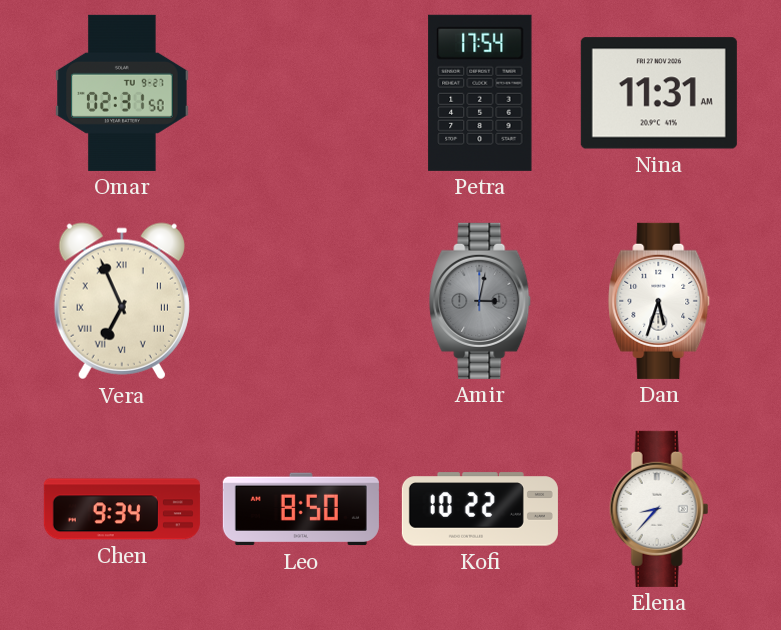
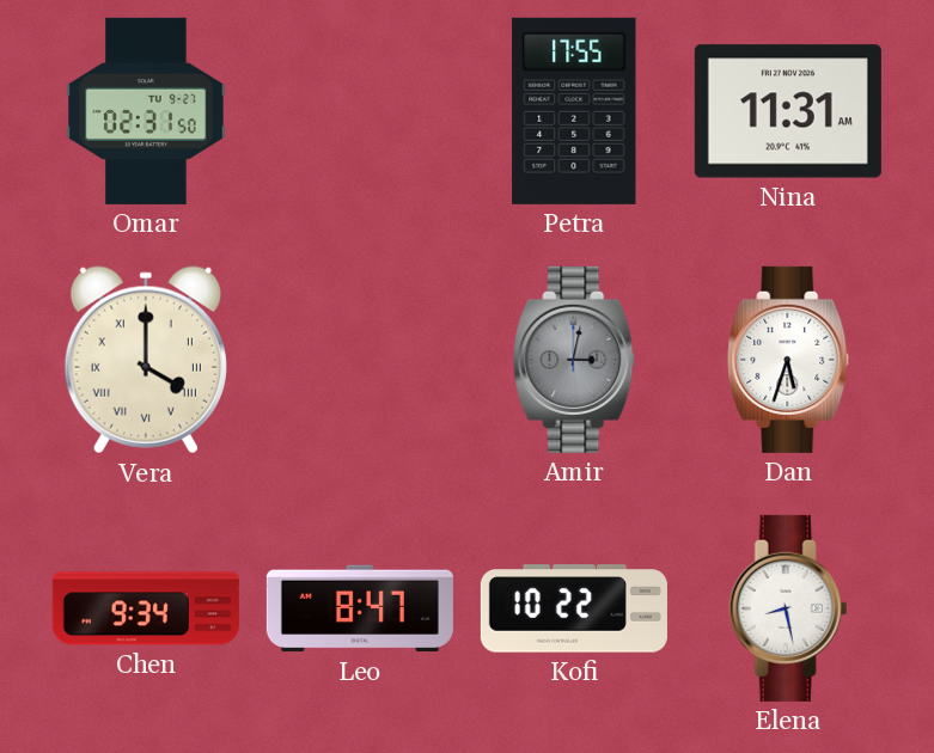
Petra: 17:54 -> 17:55
Vera: 6:56 -> 4:00
Leo: 8:50 -> 8:47
Elena: 8:37 -> 8:28
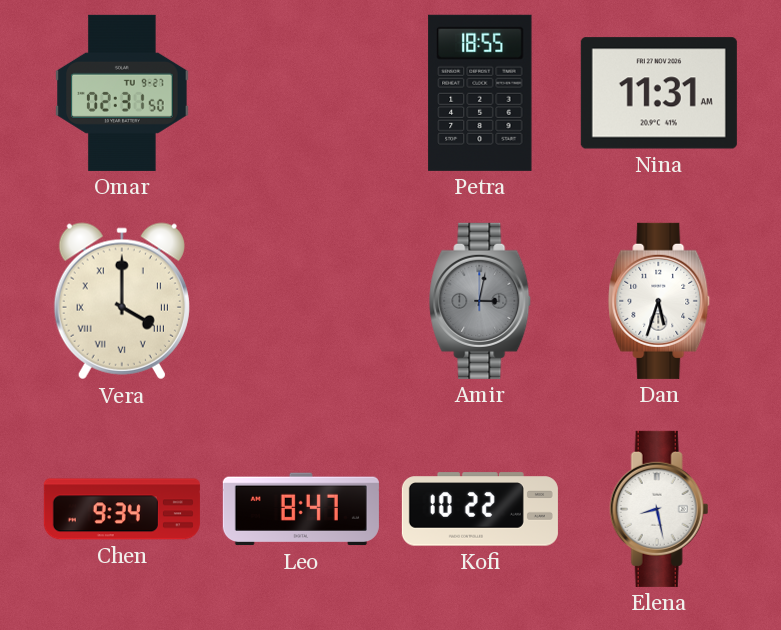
Petra: 17:55 -> 18:55
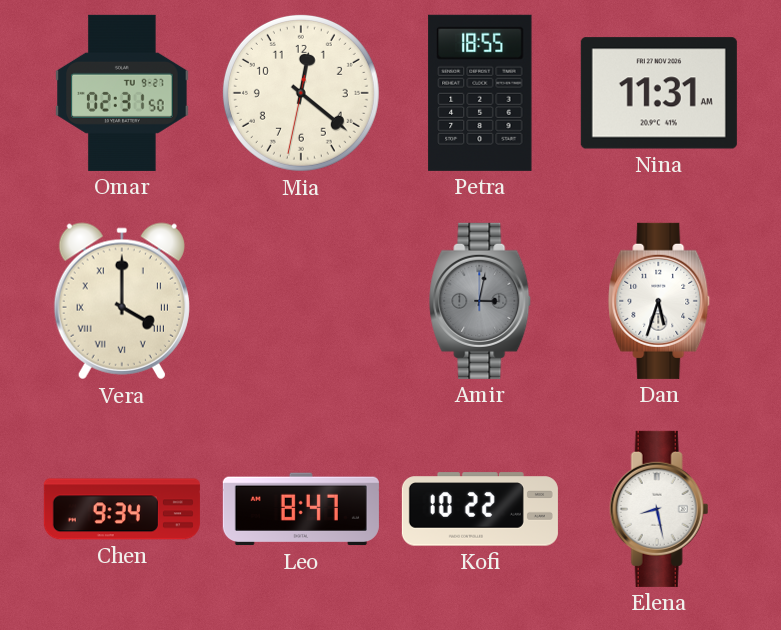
Mia: none -> 12:21
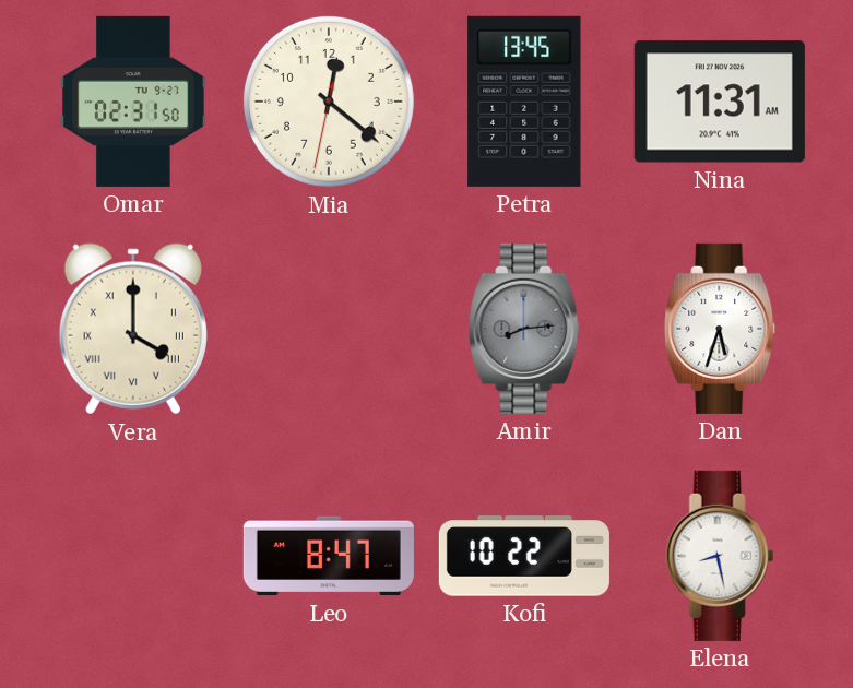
Petra: 18:55 -> 13:45
Amir: 3:02 -> 8:14
Chen: 9:34 -> none
